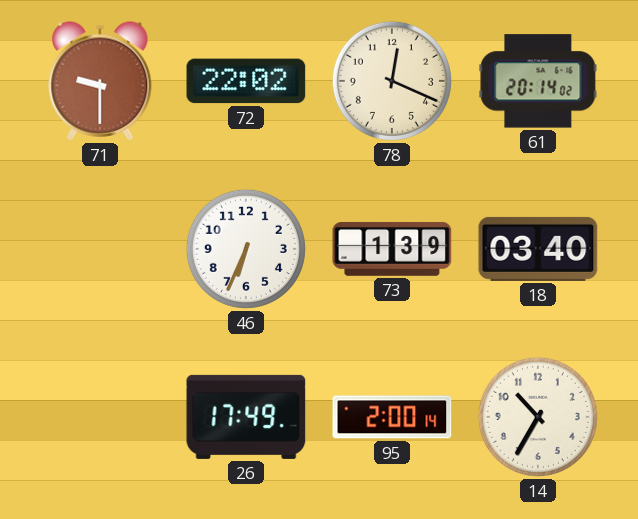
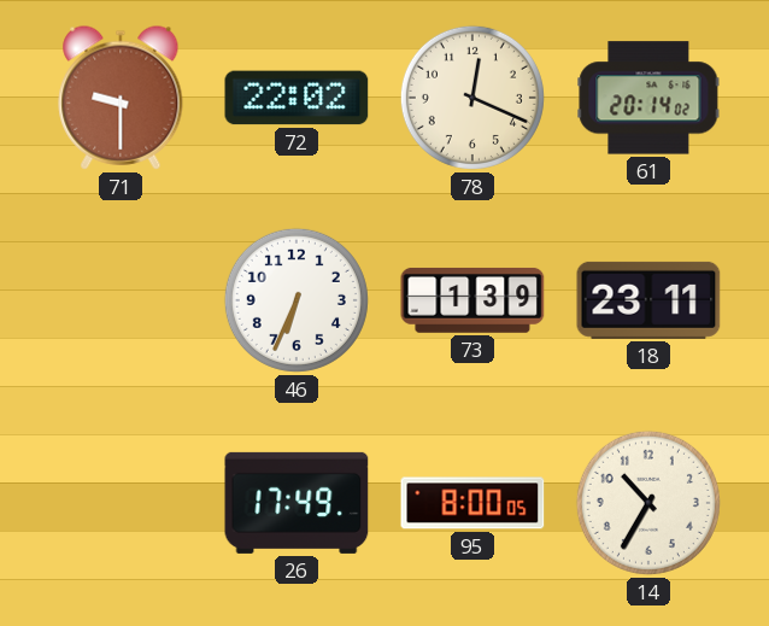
18: 03:40 -> 23:11
95: 2:00 -> 8:00
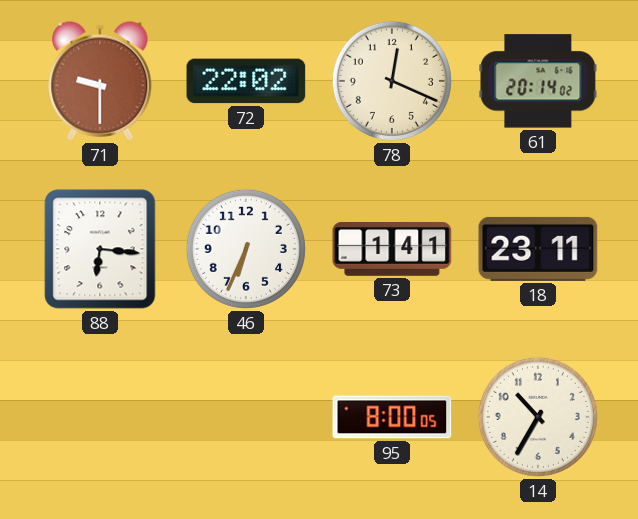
88: none -> 6:16
73: 1:39 -> 1:41
26: 17:49 -> none
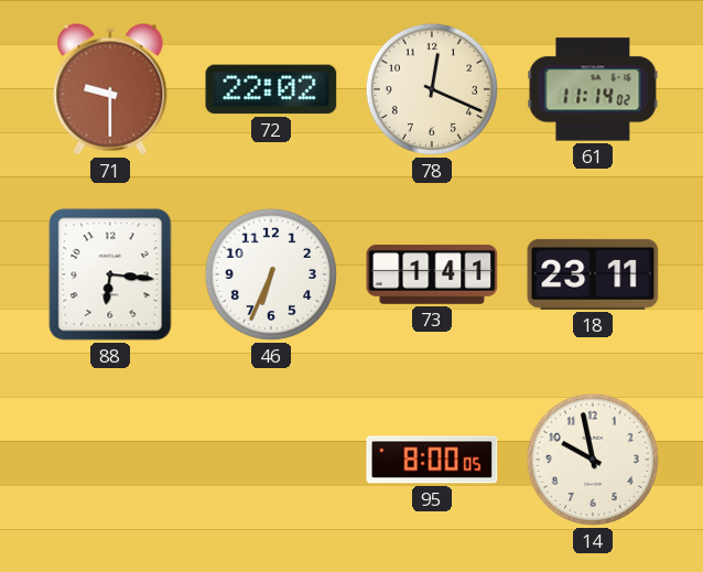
61: 20:14 -> 11:14
14: 10:35 -> 9:58
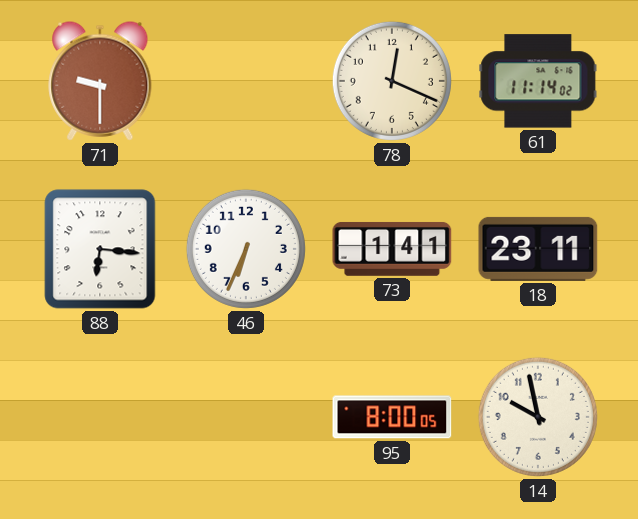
72: 22:02 -> none
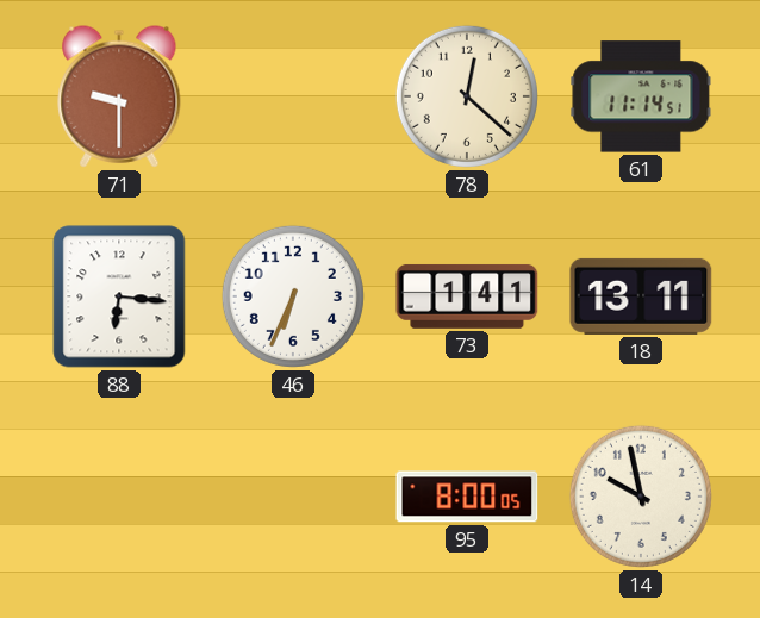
78: 12:19 -> 12:22
61: 11:14:02 -> 11:14:51
18: 23:11 -> 13:11
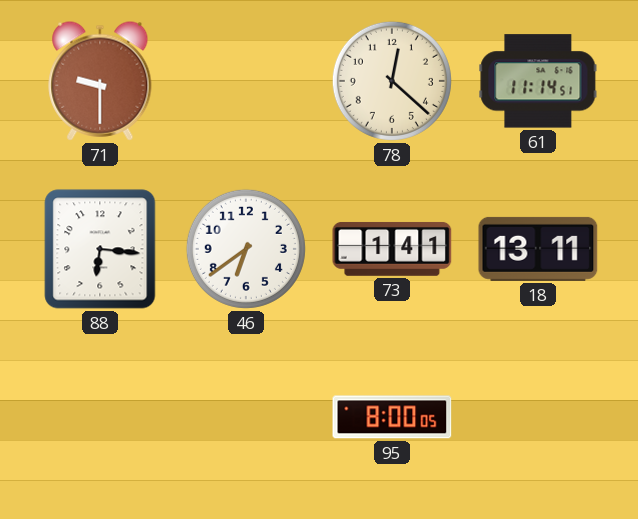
46: 6:34 -> 6:39
14: 9:58 -> none
